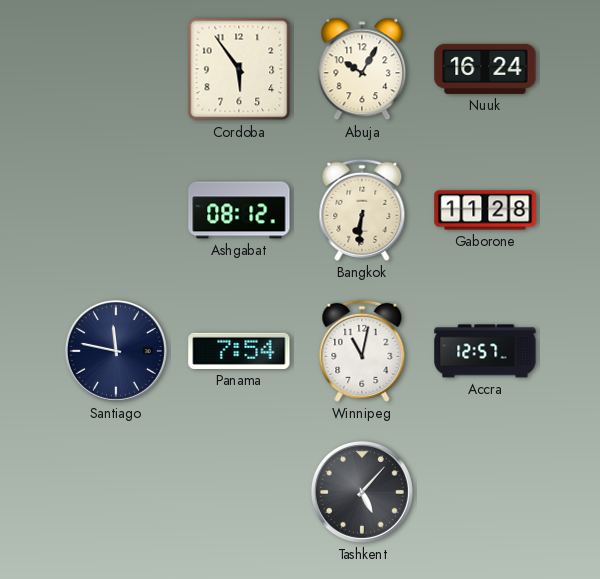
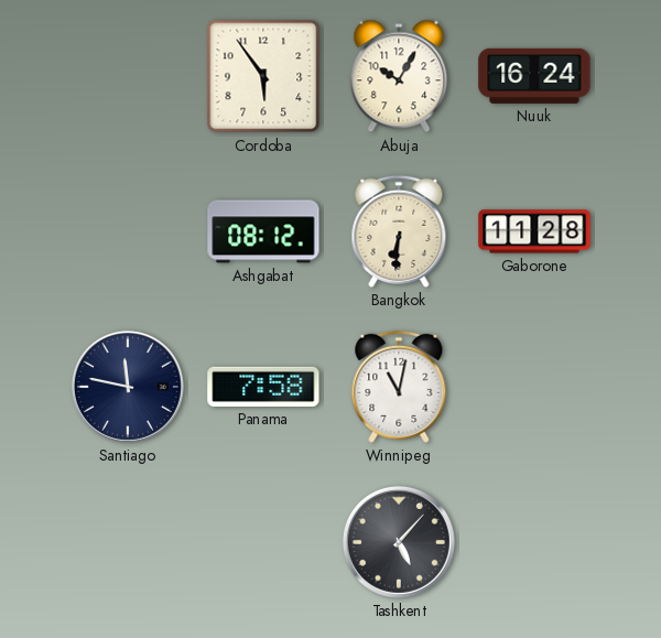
Panama: 7:54 -> 7:58
Accra: 12:57 -> none
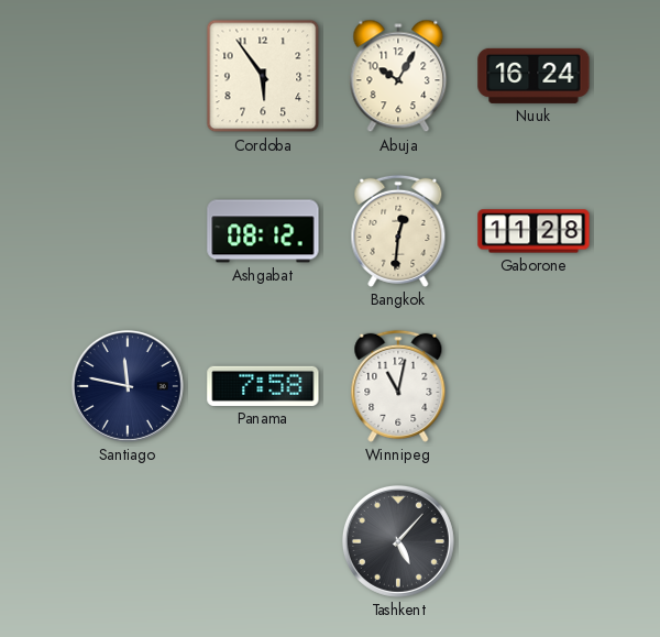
Bangkok: 6:31 -> 12:31
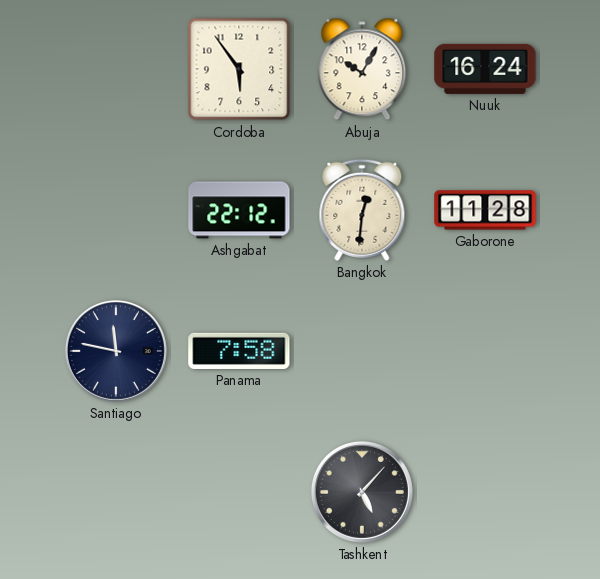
Ashgabat: 08:12 -> 22:12
Winnipeg: 11:02 -> none
